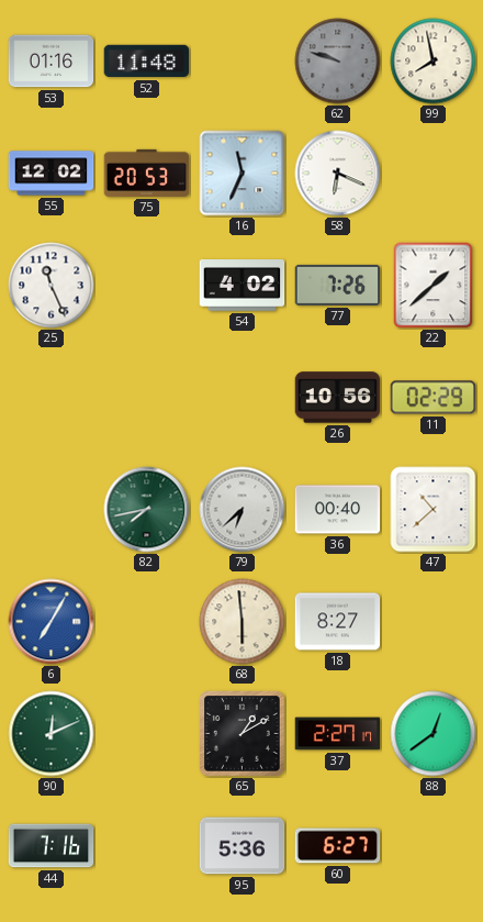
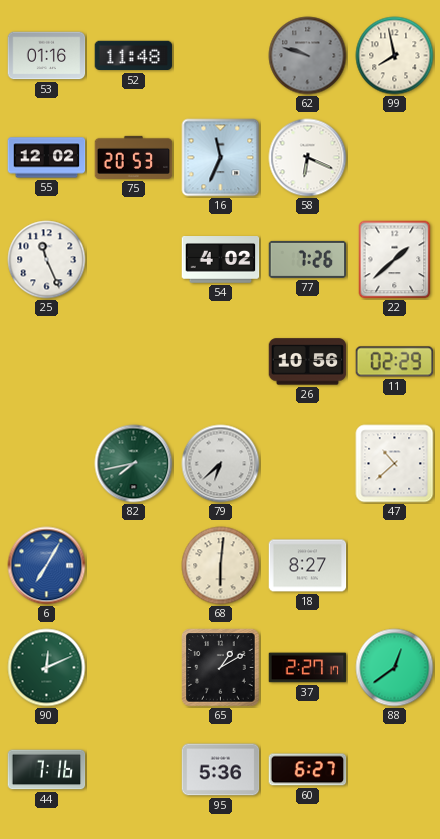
36: 00:40 -> none
68: 5:59 -> 6:01
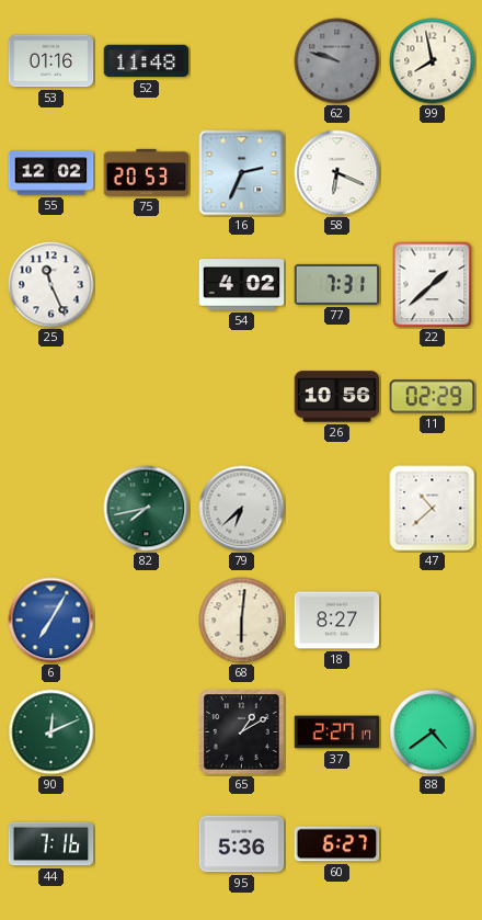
16: 11:34 -> 2:34
77: 7:26 -> 7:31
88: 12:39 -> 4:39
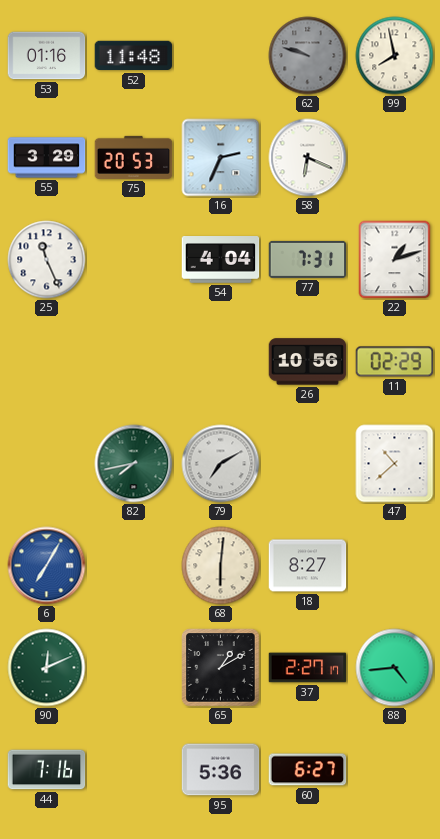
55: 12:02 -> 3:29
54: 4:02 -> 4:04
22: 1:38 -> 1:12
79: 6:38 -> 7:10
88: 4:39 -> 4:44
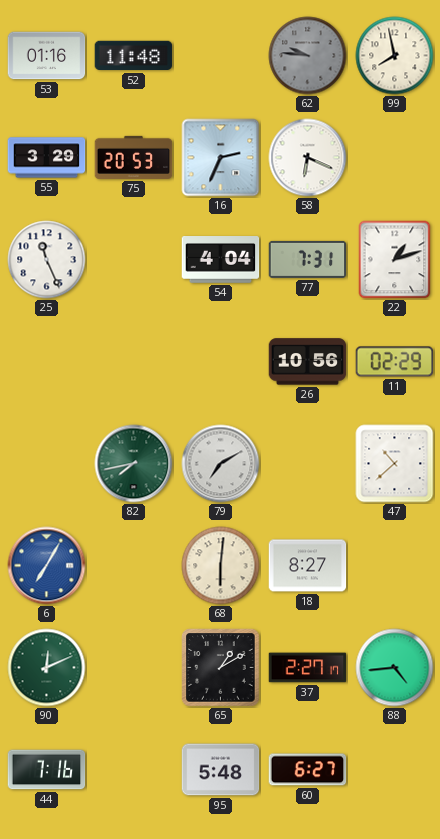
62: 9:48 -> 9:46
95: 5:36 -> 5:48
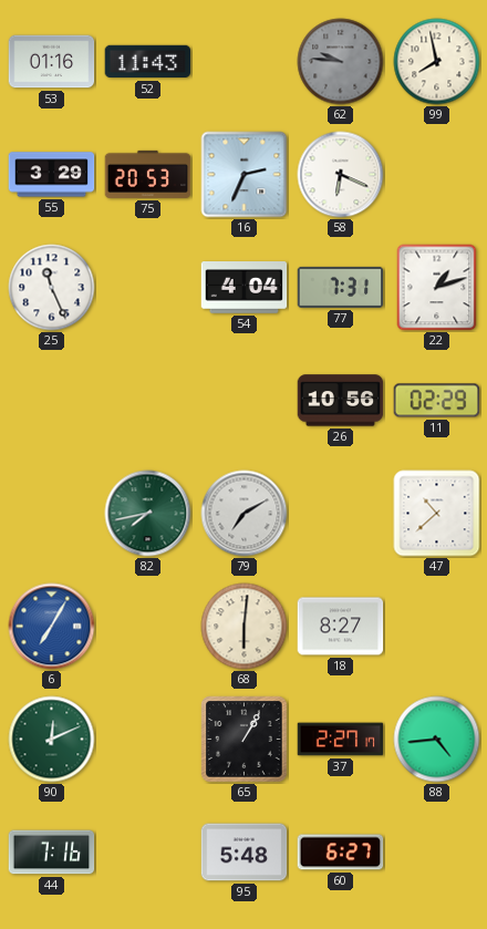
52: 11:48 -> 11:43
65: 1:10 -> 1:05
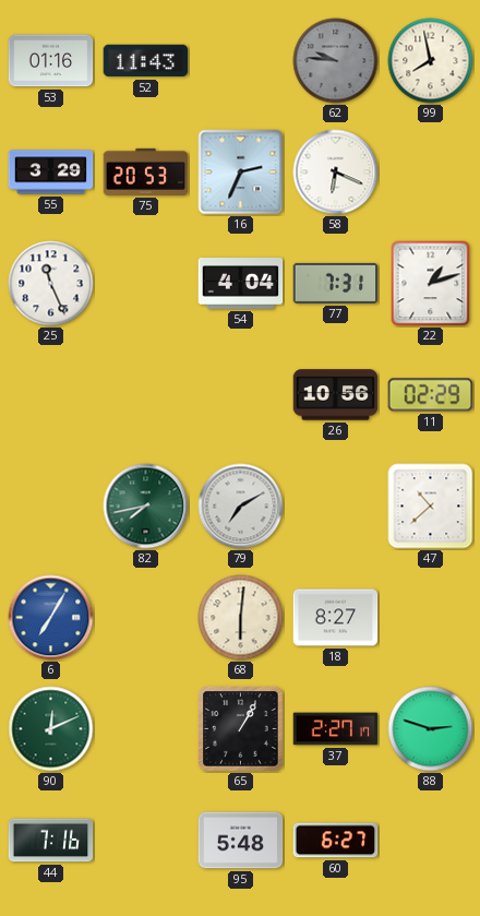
88: 4:44 -> 2:48
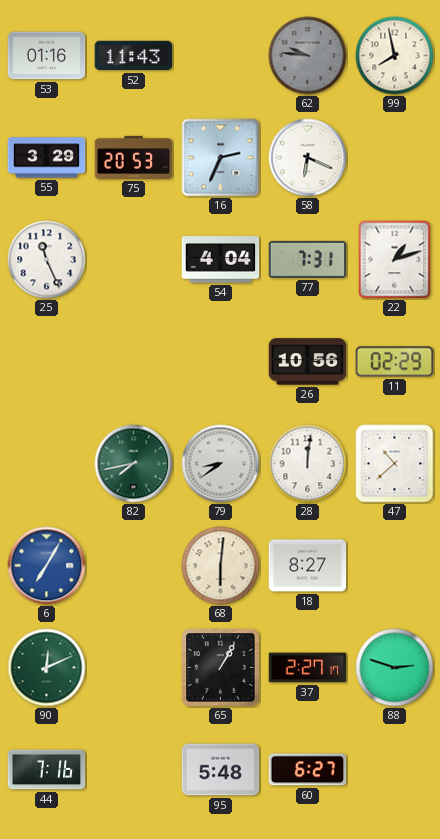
79: 7:10 -> 8:39
28: none -> 12:01
